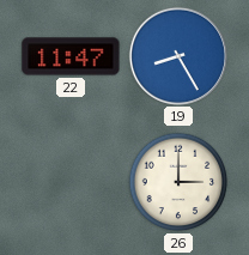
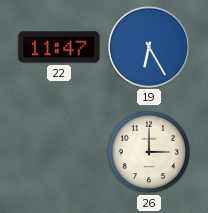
19: 8:25 -> 6:25
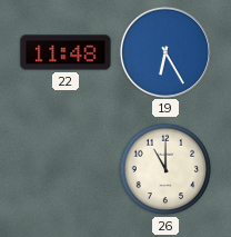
22: 11:47 -> 11:48
26: 3:00 -> 11:00
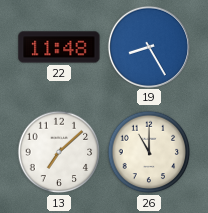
19: 6:25 -> 8:25
13: none -> 7:08
